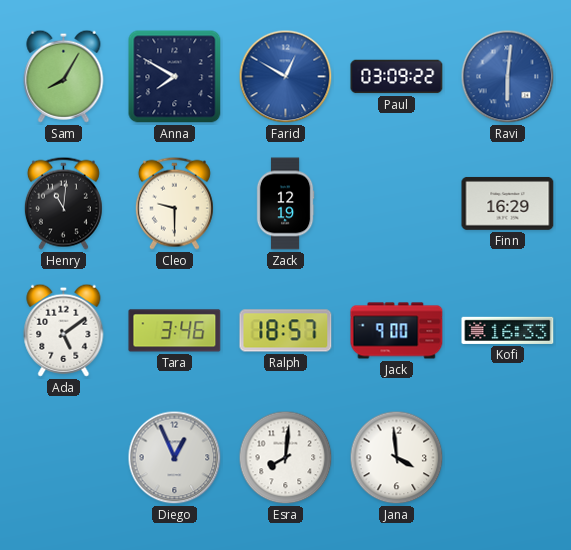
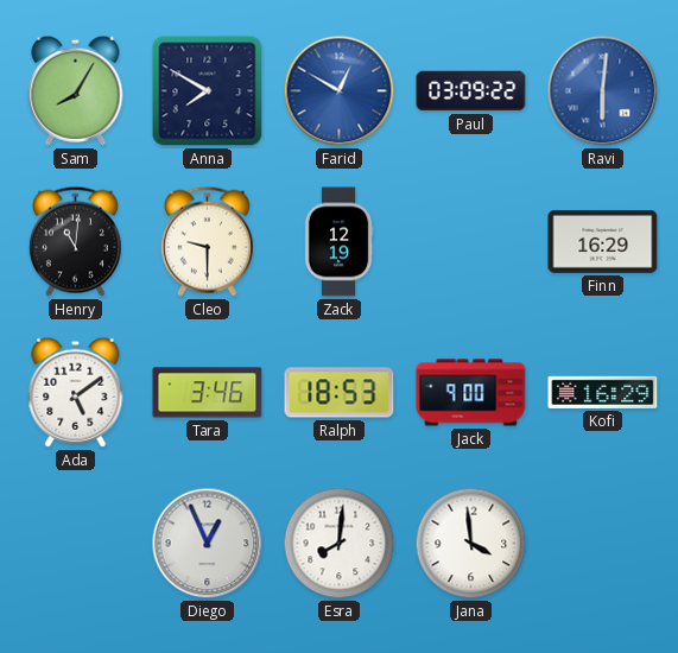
Ralph: 18:57 -> 18:53
Kofi: 16:33 -> 16:29
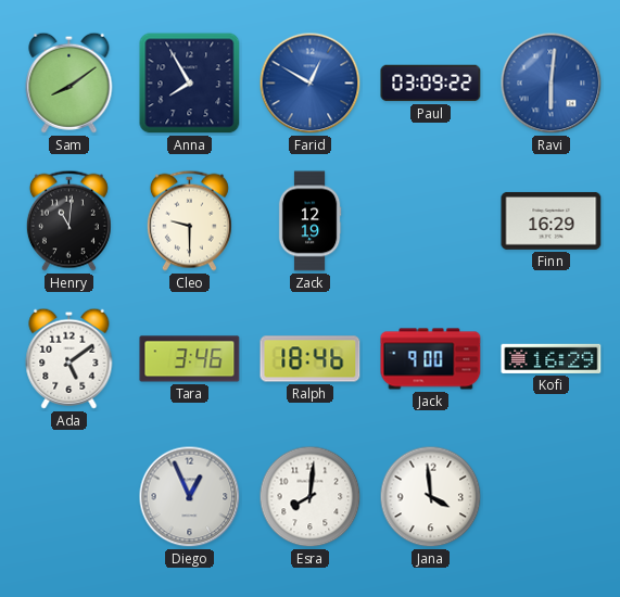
Sam: 8:05 -> 8:09
Anna: 7:50 -> 7:55
Ralph: 18:53 -> 18:46
